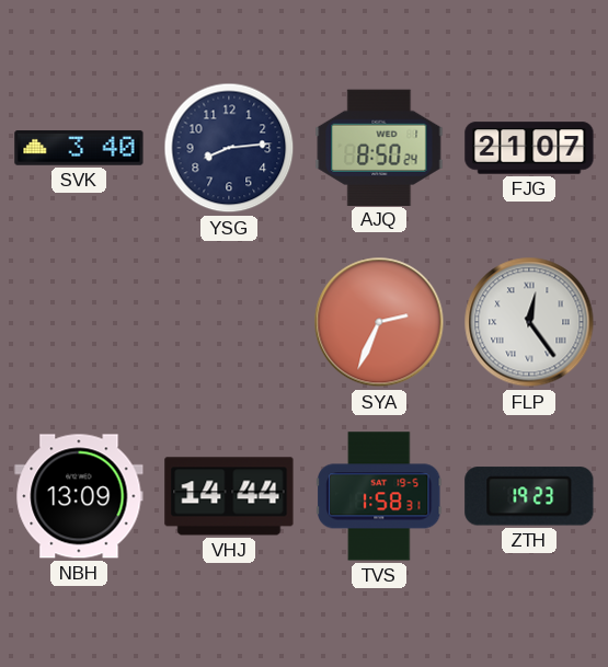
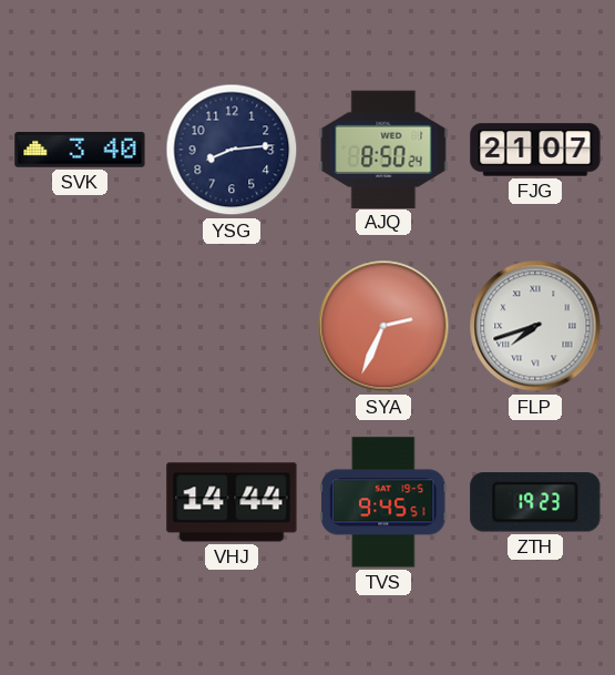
FLP: 12:24 -> 7:42
NBH: 13:09 -> none
TVS: 1:58 -> 9:45
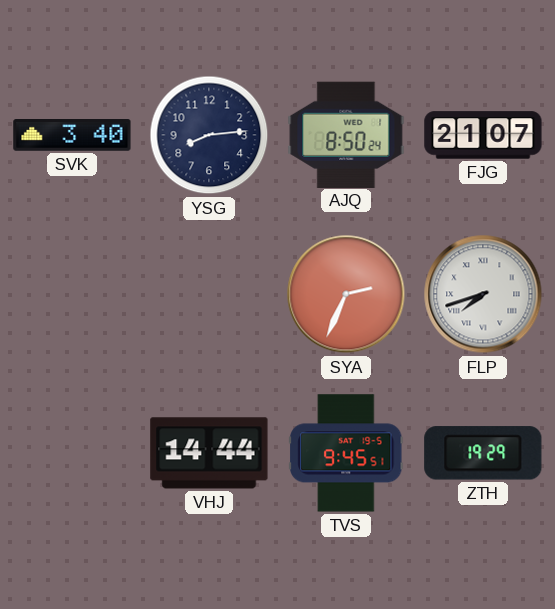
ZTH: 19:23 -> 19:29
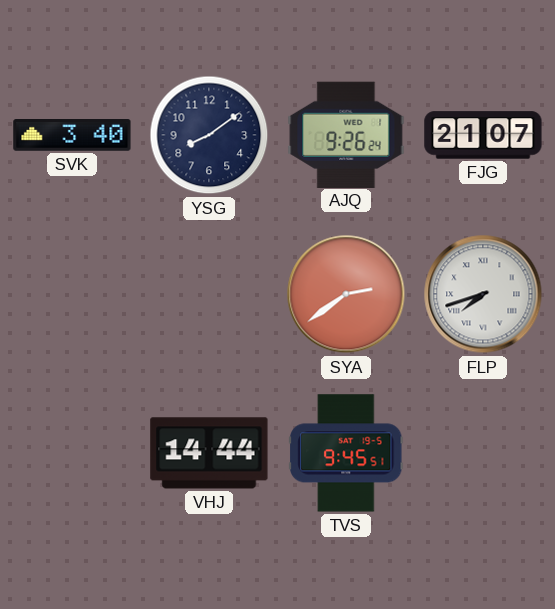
YSG: 8:14 -> 8:09
AJQ: 8:50 -> 9:26
SYA: 2:34 -> 2:39
ZTH: 19:29 -> none
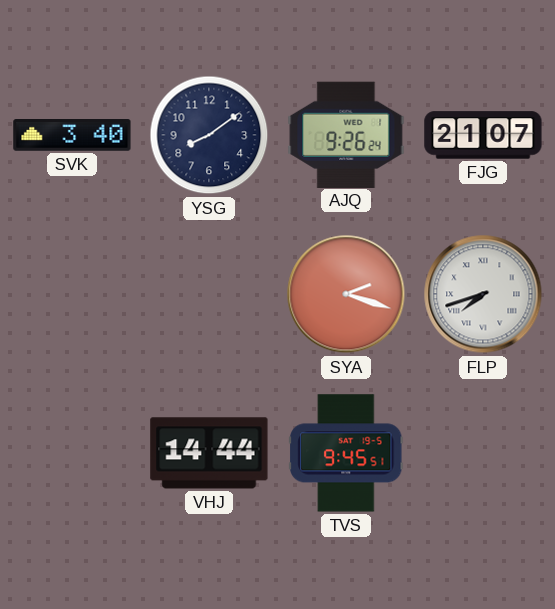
SYA: 2:39 -> 2:18
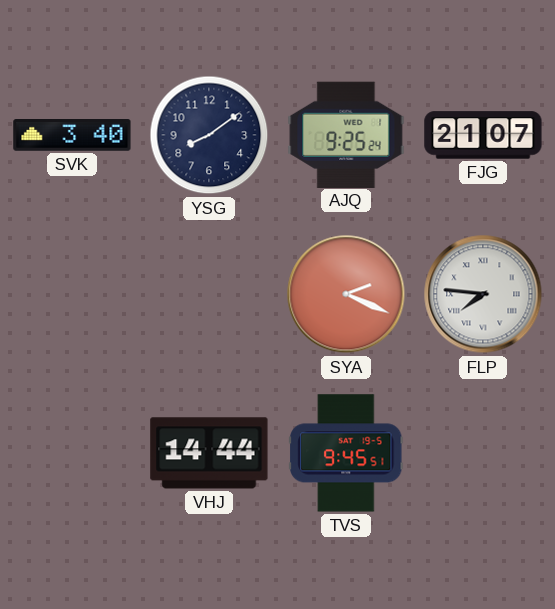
AJQ: 9:26 -> 9:25
SYA: 2:18 -> 2:19
FLP: 7:42 -> 7:46
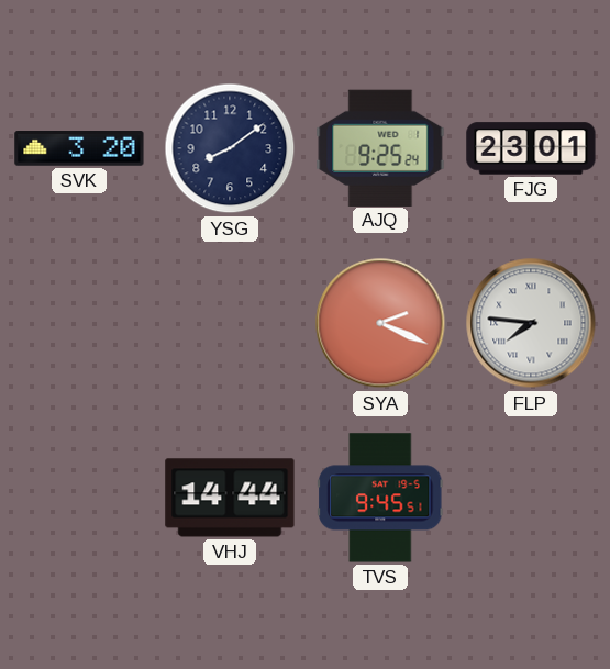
SVK: 3:40 -> 3:20
FJG: 21:07 -> 23:01
